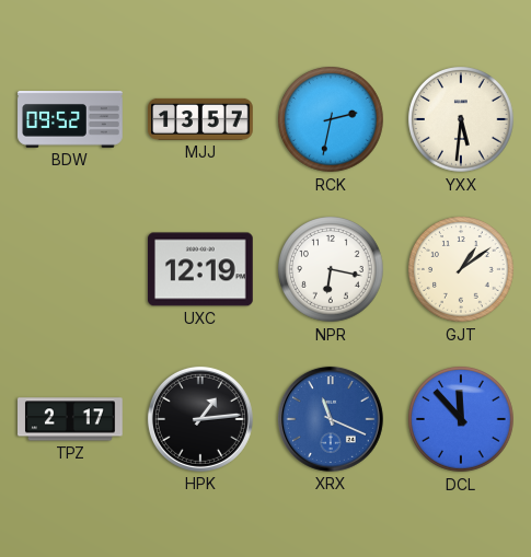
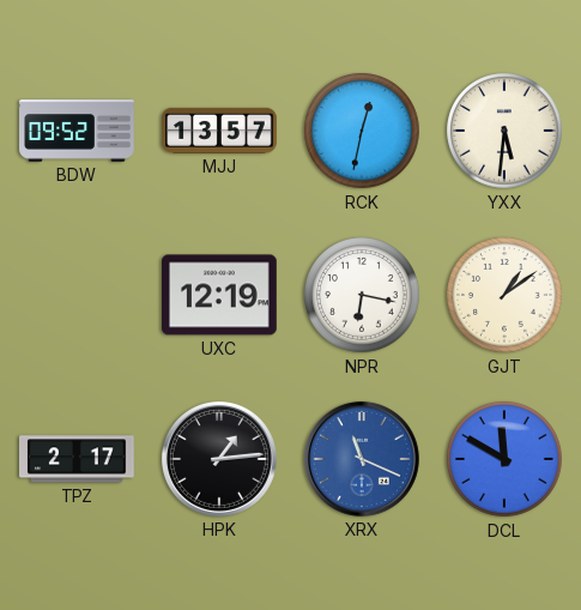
RCK: 2:32 -> 12:32
DCL: 11:53 -> 11:50
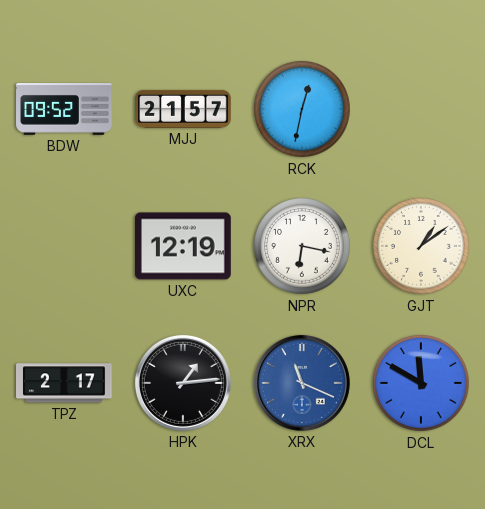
MJJ: 13:57 -> 21:57
YXX: 5:31 -> none
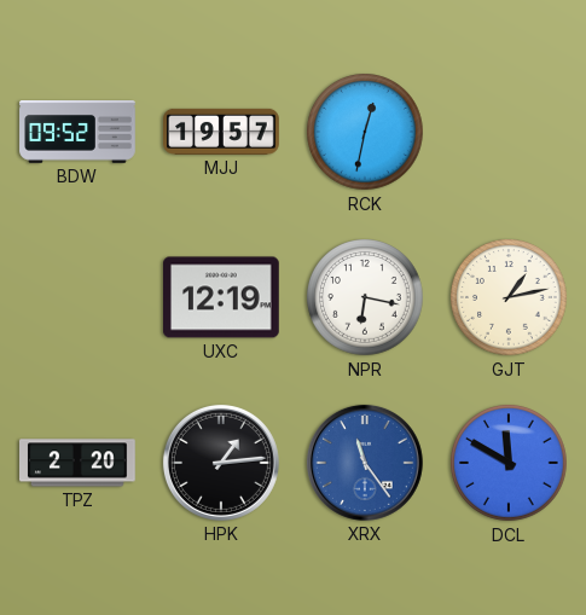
MJJ: 21:57 -> 19:57
GJT: 1:09 -> 1:13
TPZ: 2:17 -> 2:20
XRX: 11:19 -> 11:24
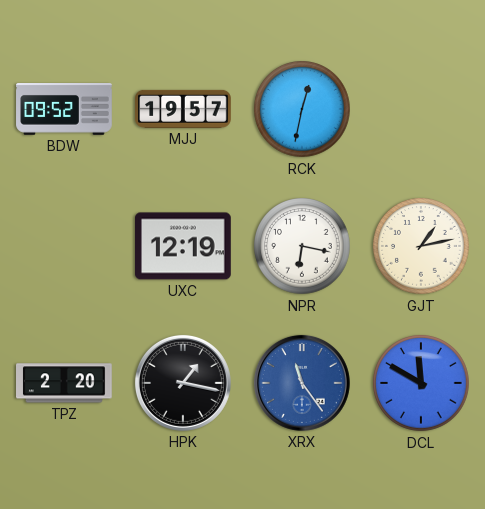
HPK: 1:14 -> 1:17
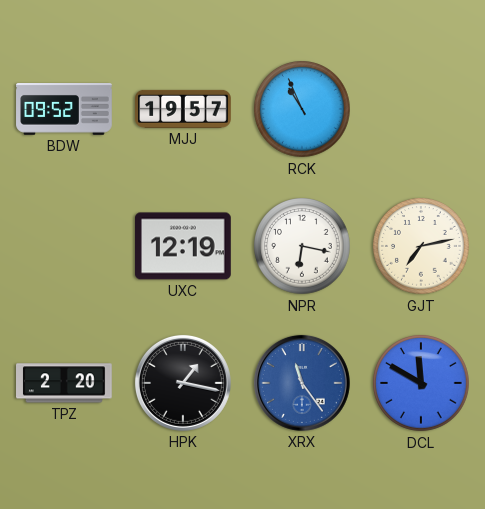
RCK: 12:32 -> 10:56
GJT: 1:13 -> 7:13
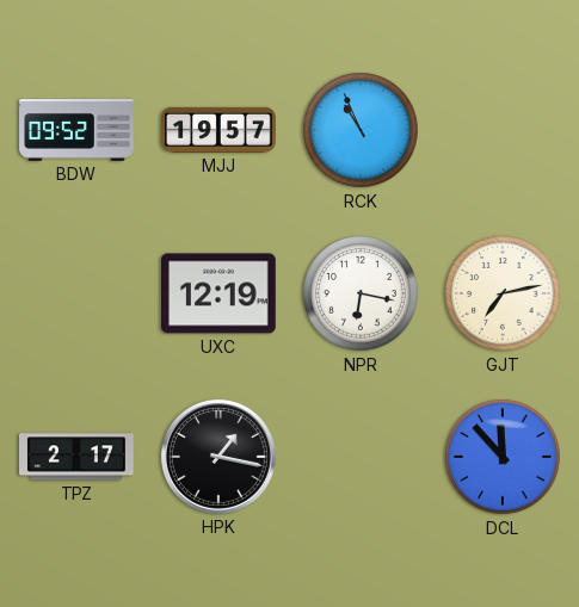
TPZ: 2:20 -> 2:17
XRX: 11:24 -> none
DCL: 11:50 -> 11:53
